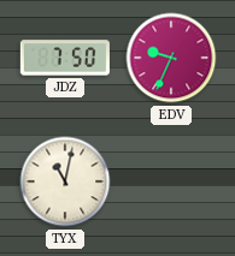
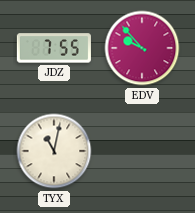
JDZ: 7:50 -> 7:55
EDV: 9:34 -> 9:53
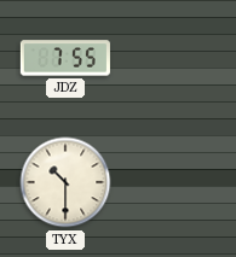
EDV: 9:53 -> none
TYX: 11:02 -> 10:30
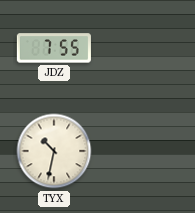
TYX: 10:30 -> 10:32
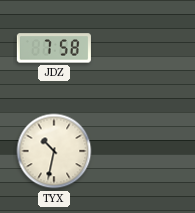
JDZ: 7:55 -> 7:58
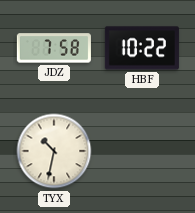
HBF: none -> 10:22
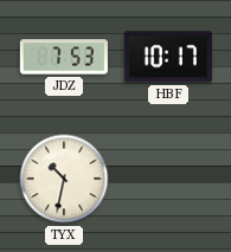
JDZ: 7:58 -> 7:53
HBF: 10:22 -> 10:17
